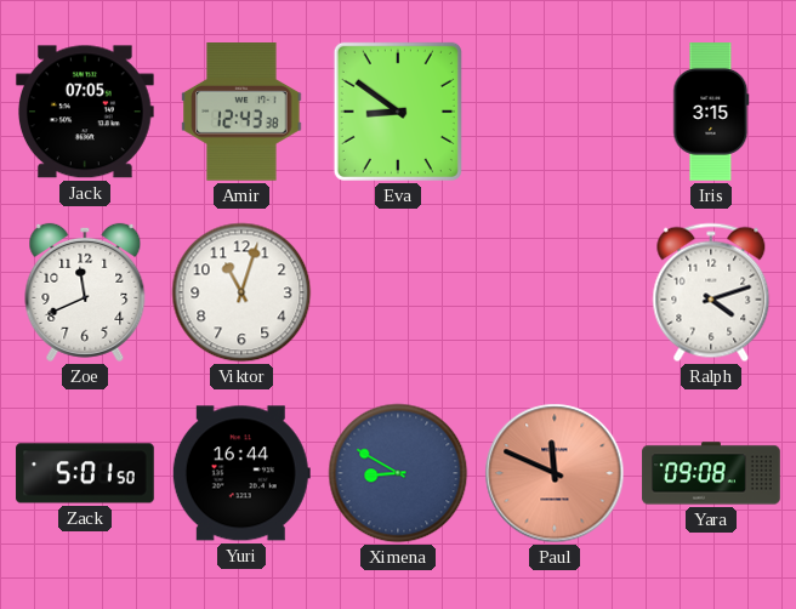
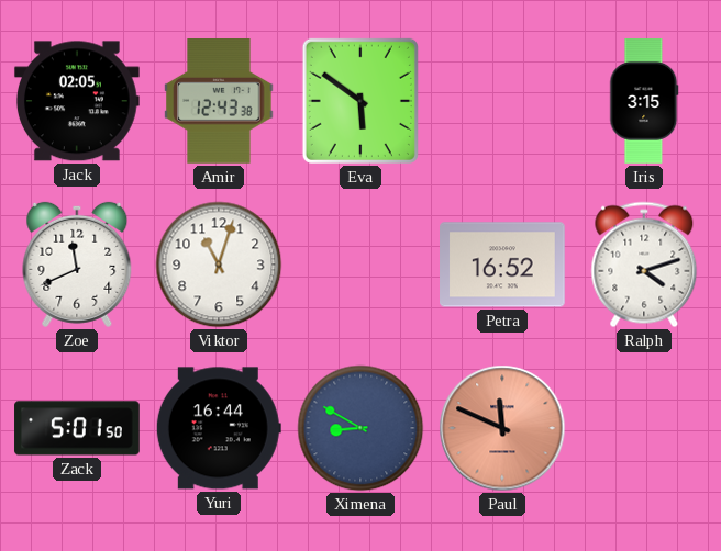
Jack: 07:05 -> 02:05
Eva: 8:51 -> 5:51
Petra: none -> 16:52
Yara: 09:08 -> none
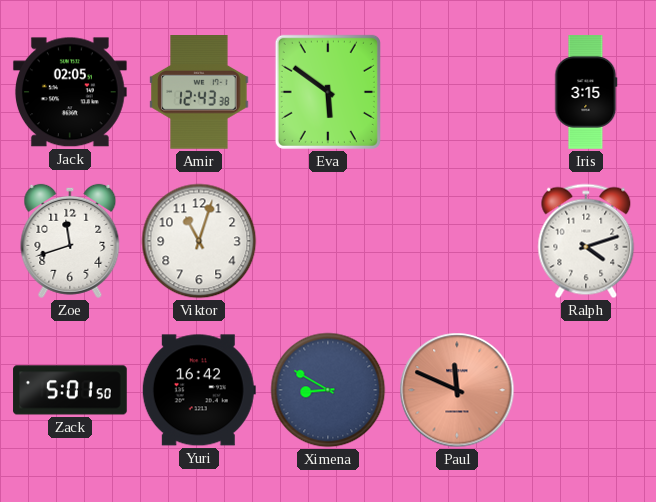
Zoe: 11:41 -> 11:42
Petra: 16:52 -> none
Yuri: 16:44 -> 16:42
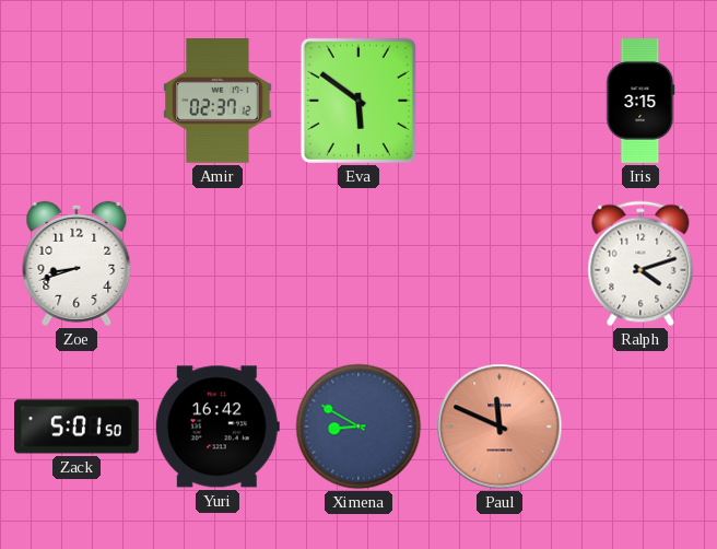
Jack: 02:05 -> none
Amir: 12:43 -> 02:37
Zoe: 11:42 -> 8:42
Viktor: 11:03 -> none
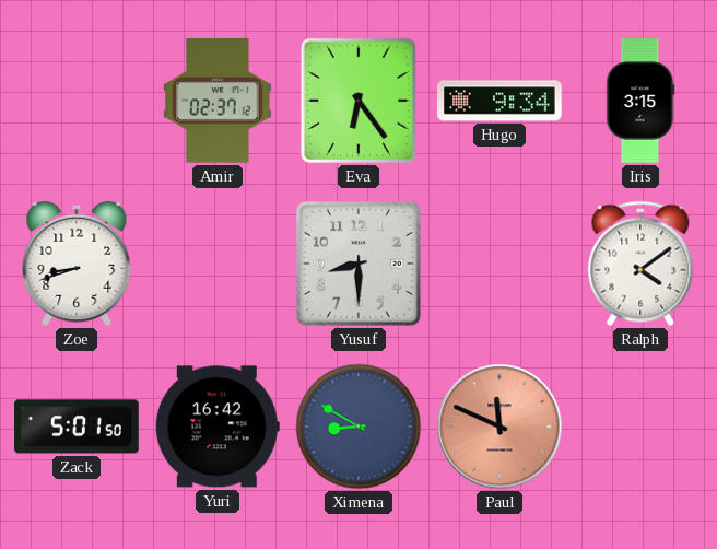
Eva: 5:51 -> 6:24
Hugo: none -> 9:34
Yusuf: none -> 8:30
Ralph: 4:12 -> 4:09
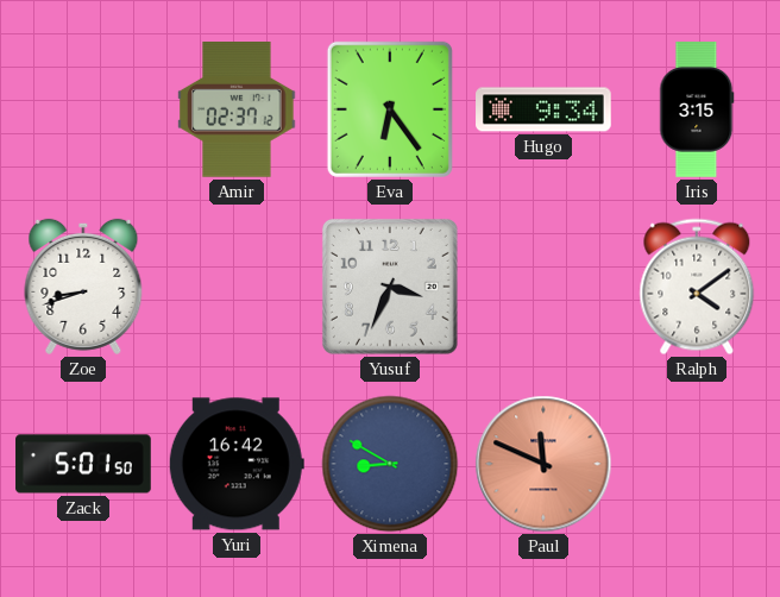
Yusuf: 8:30 -> 3:34
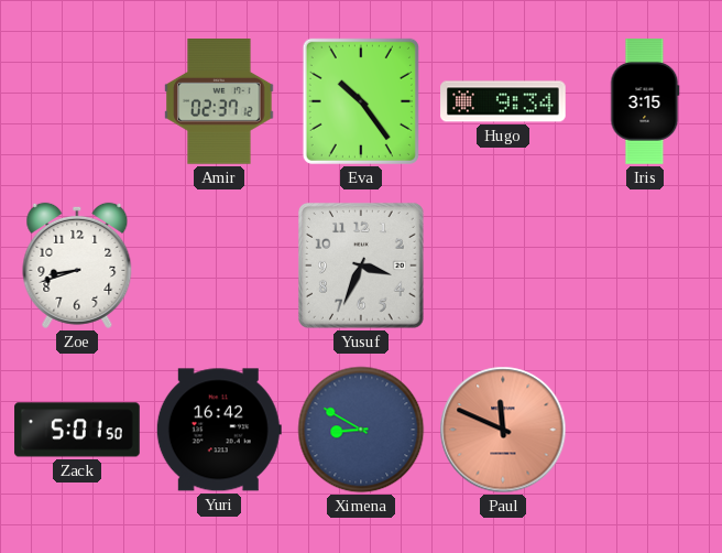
Eva: 6:24 -> 10:24
Ralph: 4:09 -> none
